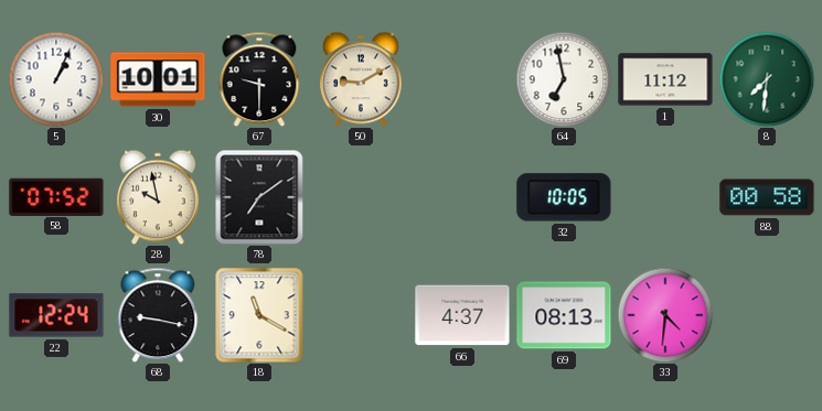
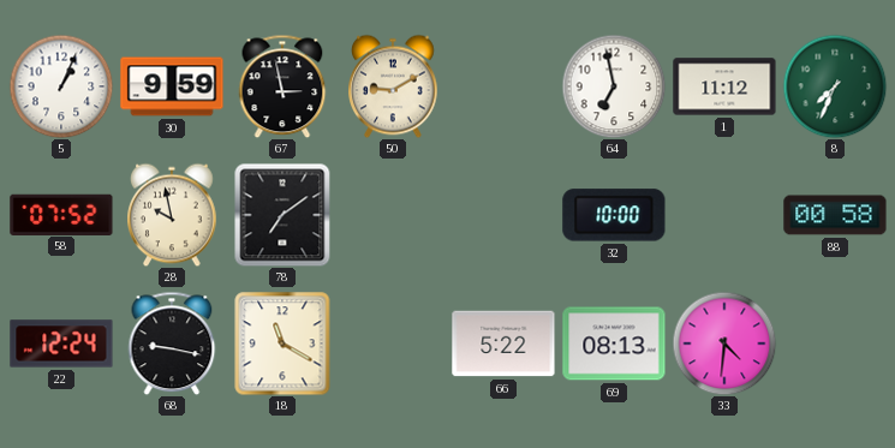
30: 10:01 -> 9:59
67: 9:30 -> 2:58
8: 7:31 -> 7:34
32: 10:05 -> 10:00
66: 4:37 -> 5:22
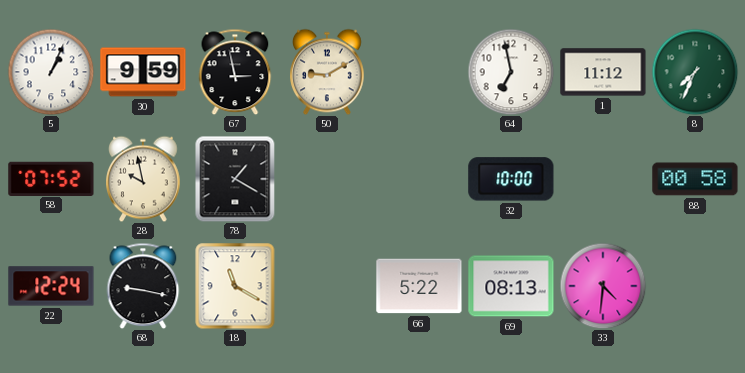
78: 7:09 -> 1:20
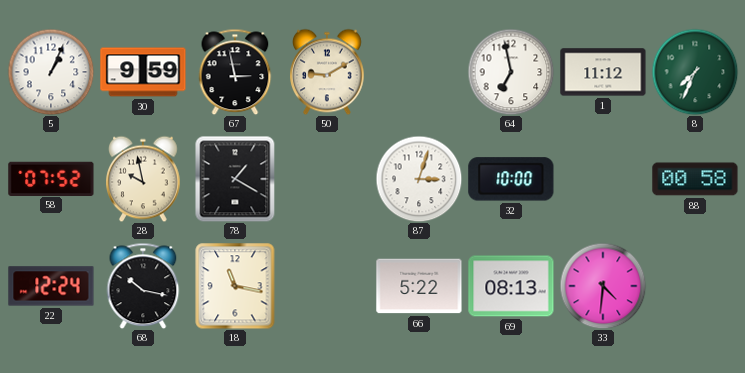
87: none -> 3:03
68: 9:17 -> 10:17
18: 11:20 -> 11:17
